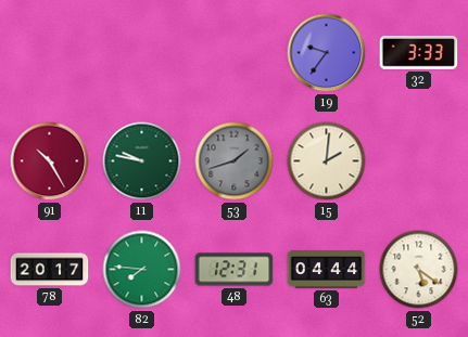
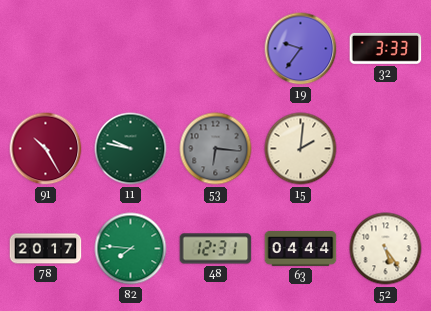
53: 1:42 -> 6:16
52: 5:21 -> 5:24
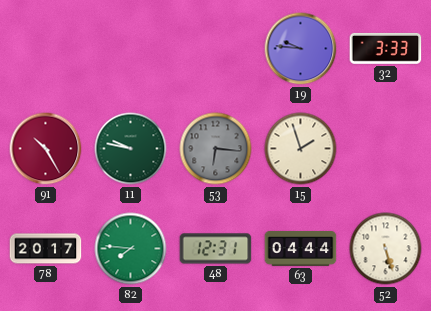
19: 9:36 -> 9:46
15: 2:01 -> 1:57
52: 5:24 -> 5:27
